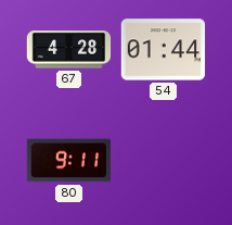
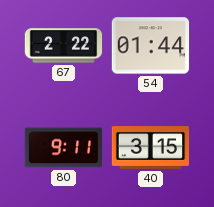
67: 4:28 -> 2:22
40: none -> 3:15
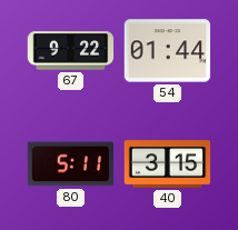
67: 2:22 -> 9:22
80: 9:11 -> 5:11
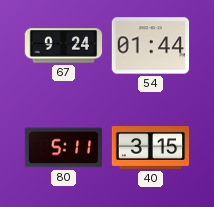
67: 9:22 -> 9:24
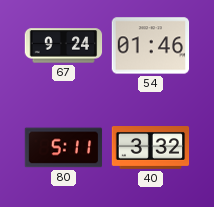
54: 01:44 -> 01:46
40: 3:15 -> 3:32
